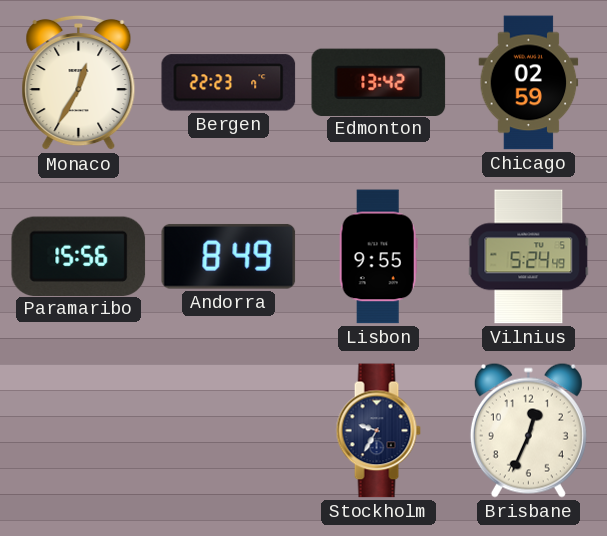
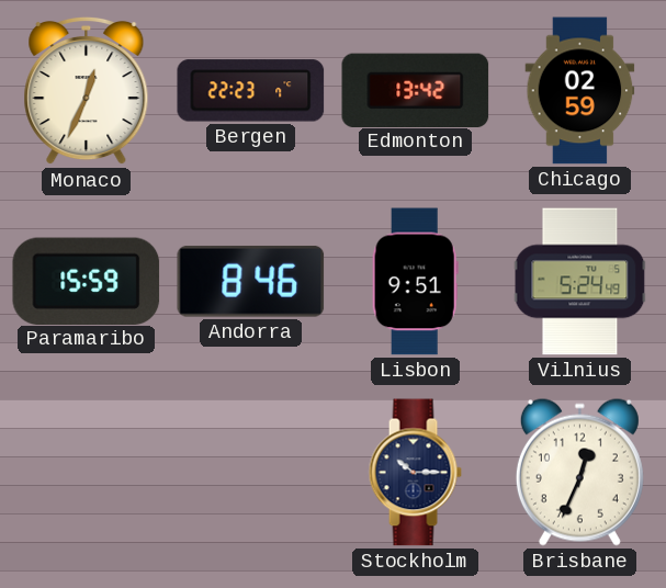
Monaco: 12:35 -> 12:34
Paramaribo: 15:56 -> 15:59
Andorra: 8:49 -> 8:46
Lisbon: 9:55 -> 9:51
Stockholm: 9:35 -> 10:15
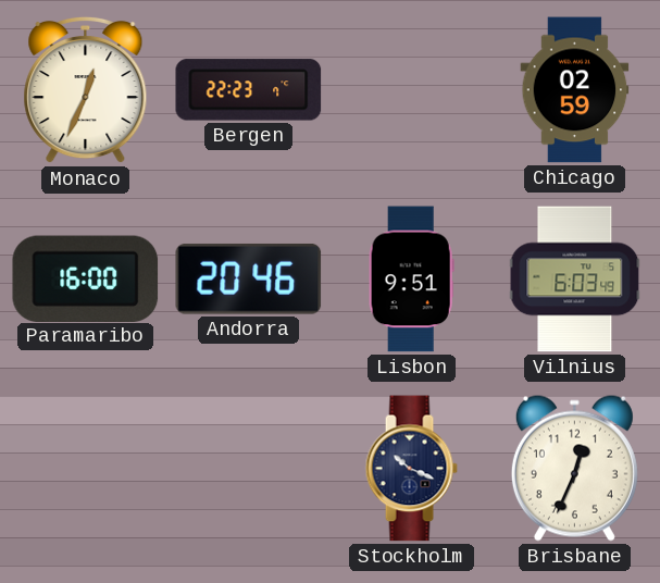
Edmonton: 13:42 -> none
Paramaribo: 15:59 -> 16:00
Andorra: 8:46 -> 20:46
Vilnius: 5:24 -> 6:03
Stockholm: 10:15 -> 10:19
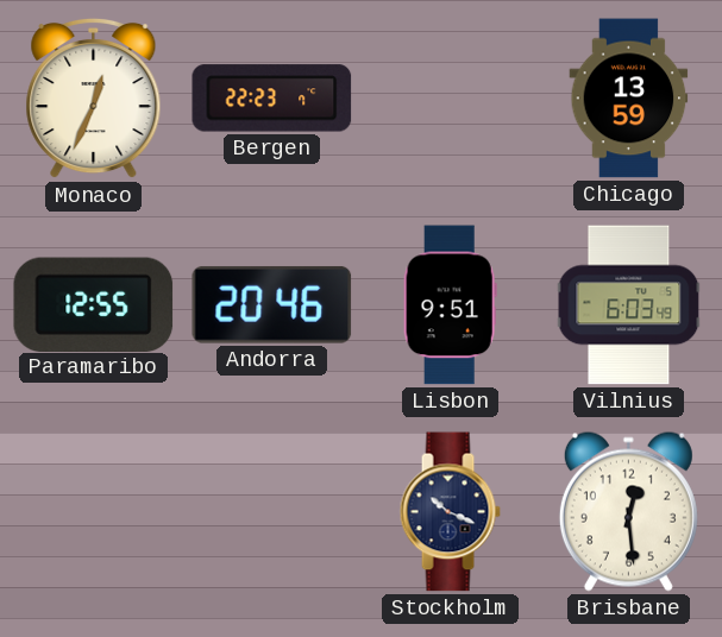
Chicago: 02:59 -> 13:59
Paramaribo: 16:00 -> 12:55
Brisbane: 12:34 -> 12:29
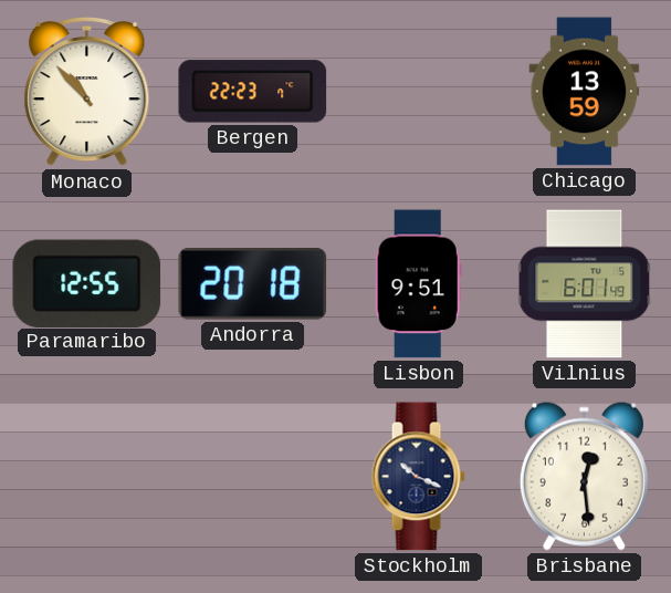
Monaco: 12:34 -> 10:53
Andorra: 20:46 -> 20:18
Vilnius: 6:03 -> 6:01
